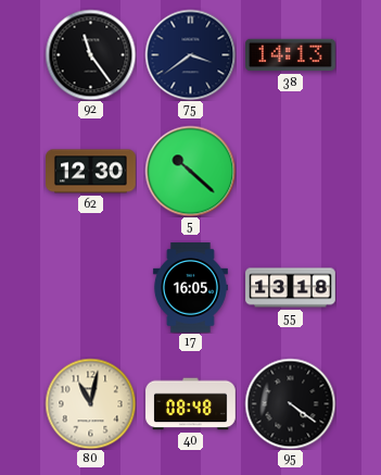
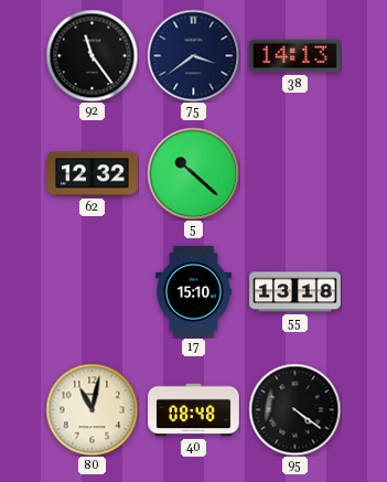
62: 12:30 -> 12:32
17: 16:05 -> 15:10
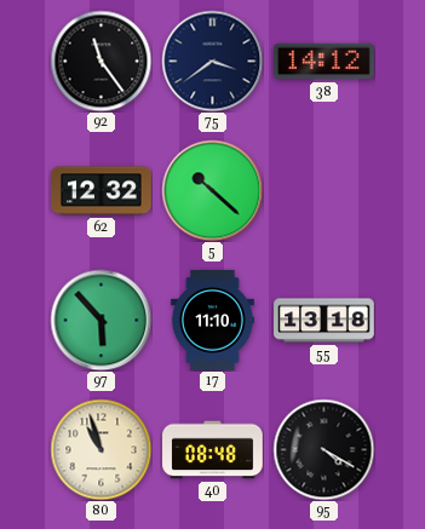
38: 14:13 -> 14:12
97: none -> 5:53
17: 15:10 -> 11:10
80: 11:02 -> 10:57
95: 4:21 -> 4:20
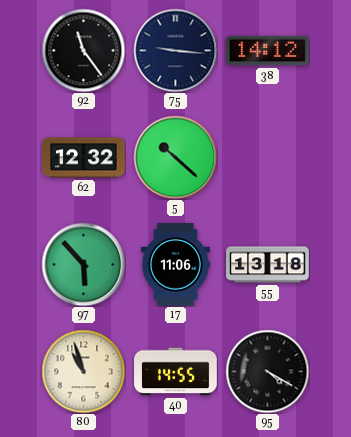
75: 3:39 -> 9:16
17: 11:10 -> 11:06
40: 08:48 -> 14:55
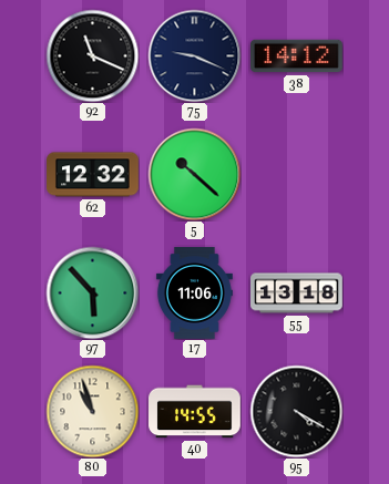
92: 11:24 -> 11:19
75: 9:16 -> 9:19
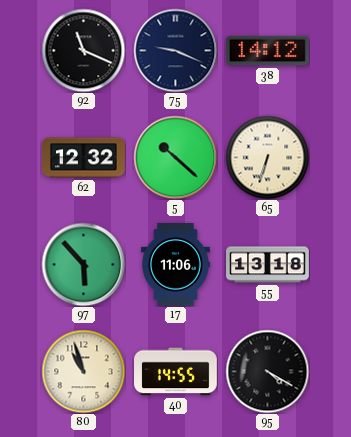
65: none -> 6:33
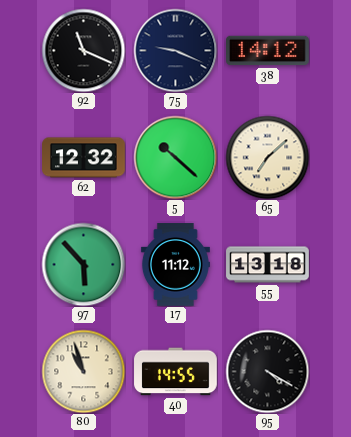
65: 6:33 -> 7:08
17: 11:06 -> 11:12
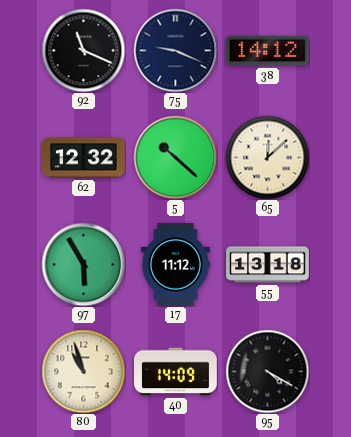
65: 7:08 -> 12:08
97: 5:53 -> 5:55
40: 14:55 -> 14:09
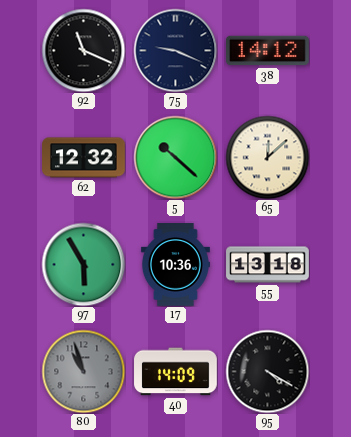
17: 11:12 -> 10:36
80 dial: cream -> grey
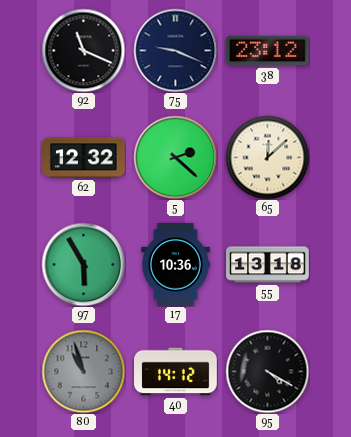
38: 14:12 -> 23:12
5: 10:22 -> 2:22
40: 14:09 -> 14:12
